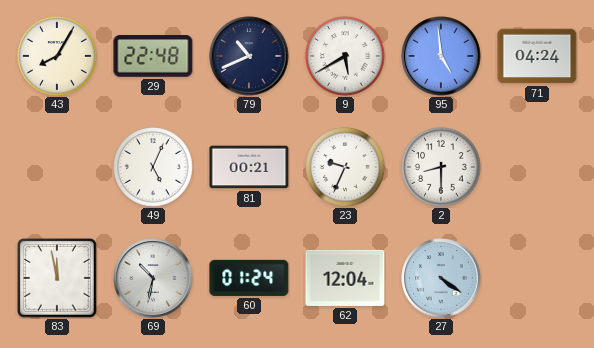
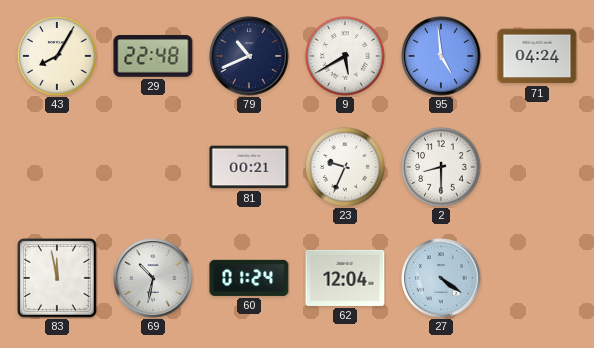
49: 5:04 -> none
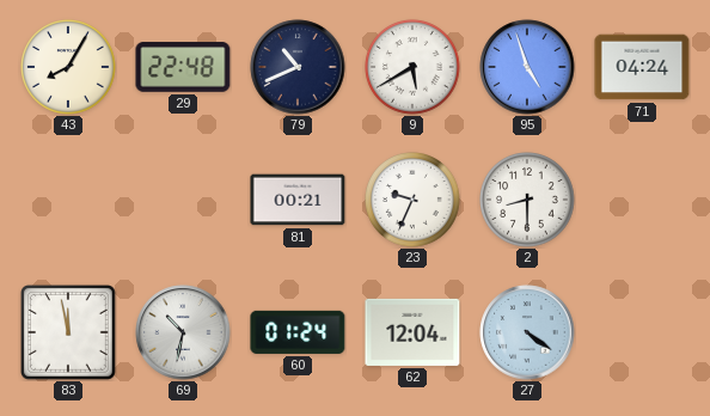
95: 4:59 -> 4:57
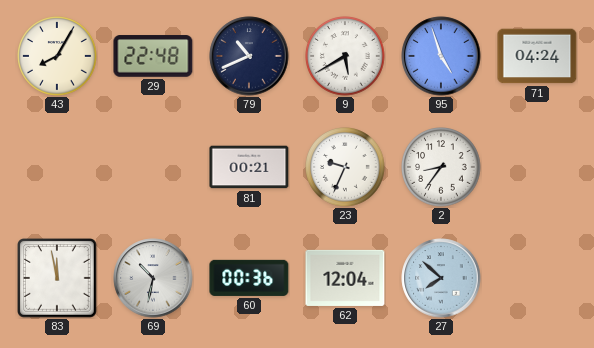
2: 8:30 -> 8:36
60: 01:24 -> 00:36
27: 4:21 -> 7:52
